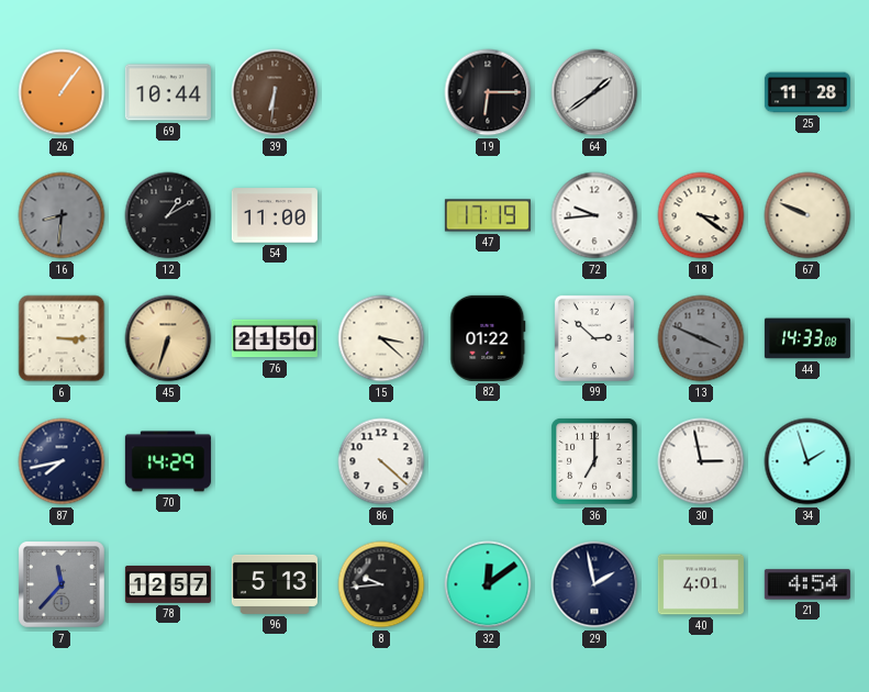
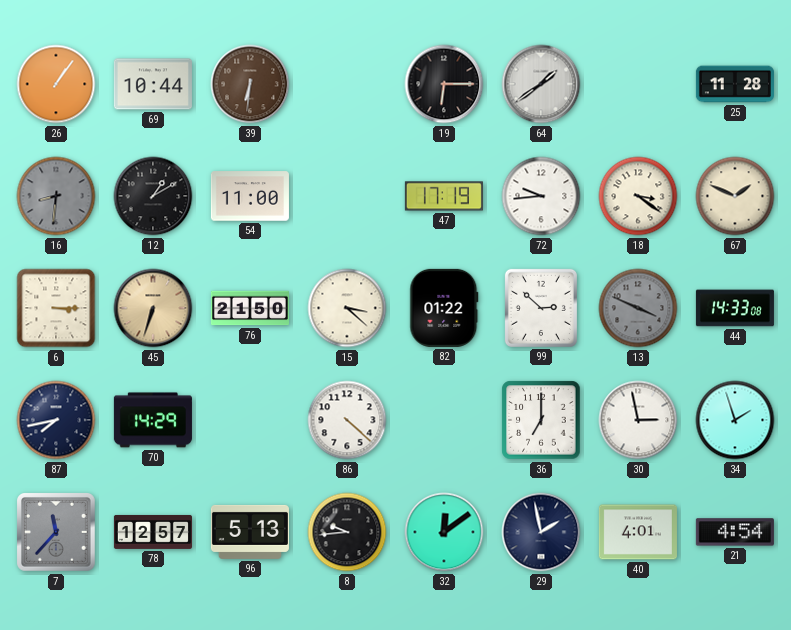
67: 9:49 -> 1:49
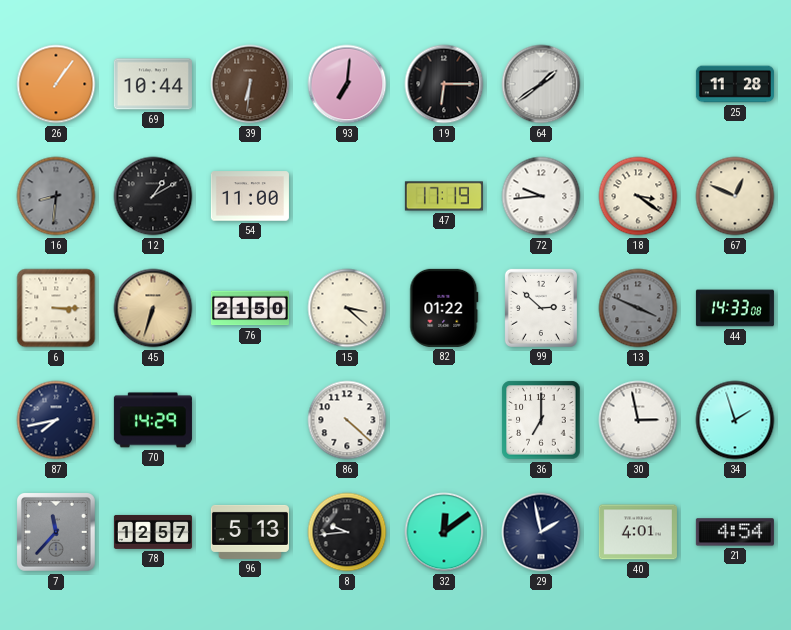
93: none -> 7:01
67: 1:49 -> 12:49
